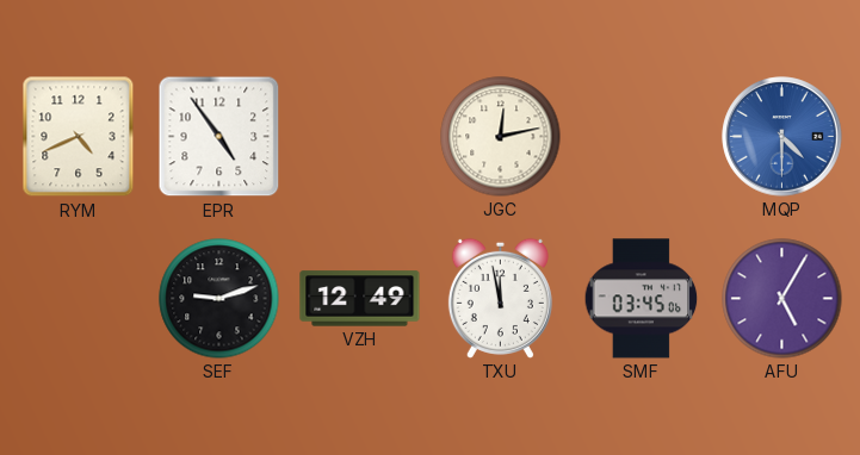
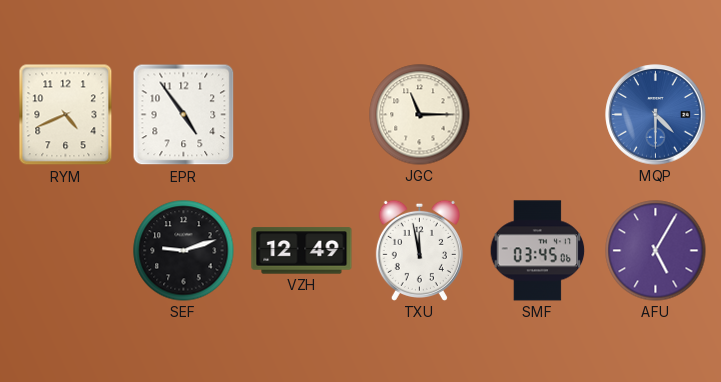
JGC: 12:13 -> 11:15
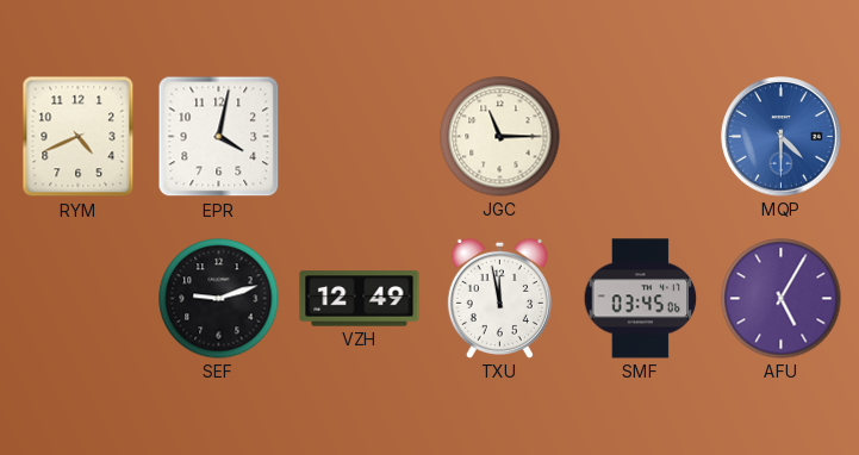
EPR: 4:54 -> 4:02
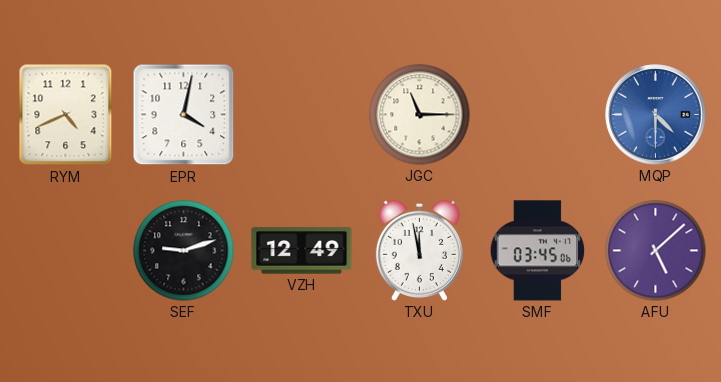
AFU: 5:05 -> 5:08
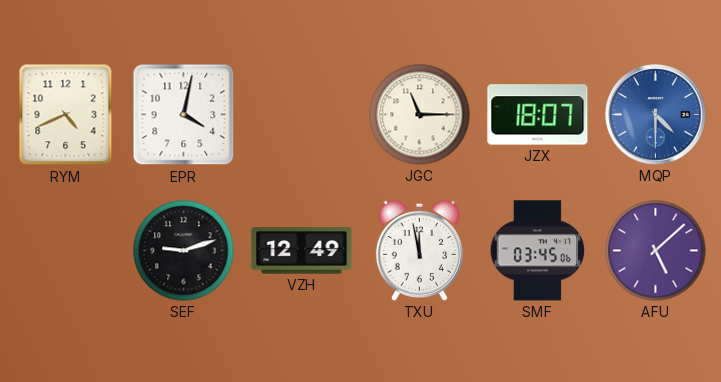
JZX: none -> 18:07
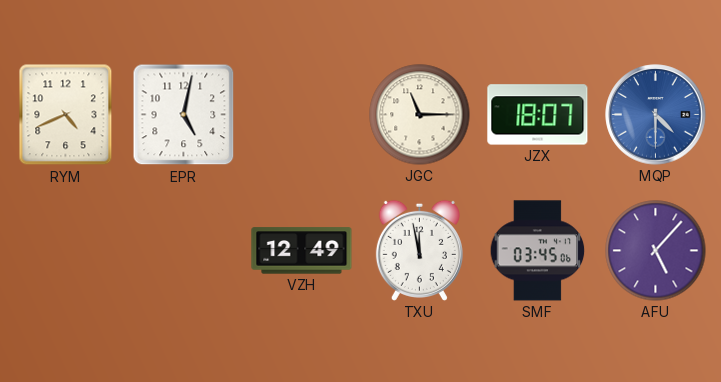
EPR: 4:02 -> 5:02
SEF: 9:12 -> none
AFU: 5:08 -> 5:07
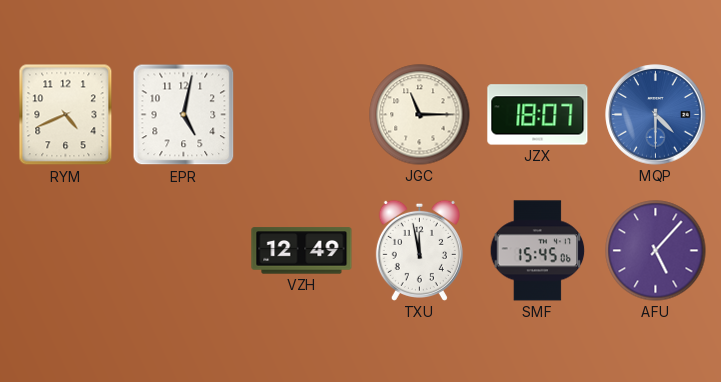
SMF: 03:45 -> 15:45
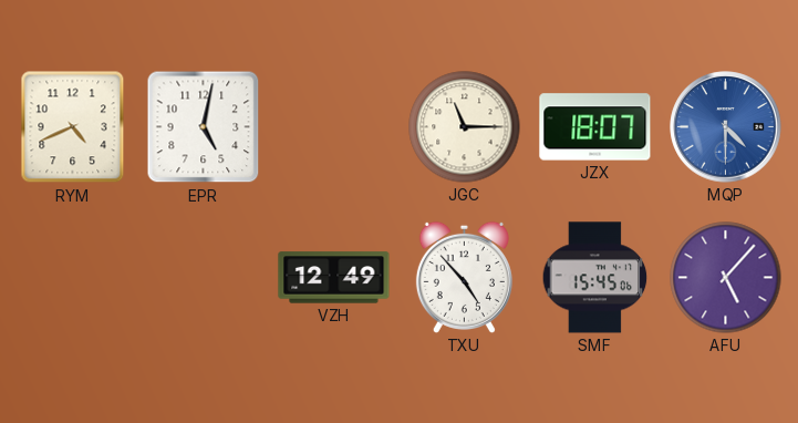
TXU: 11:58 -> 4:53
